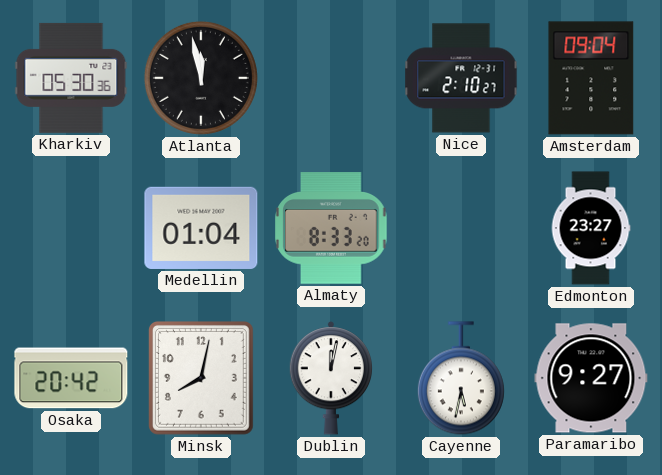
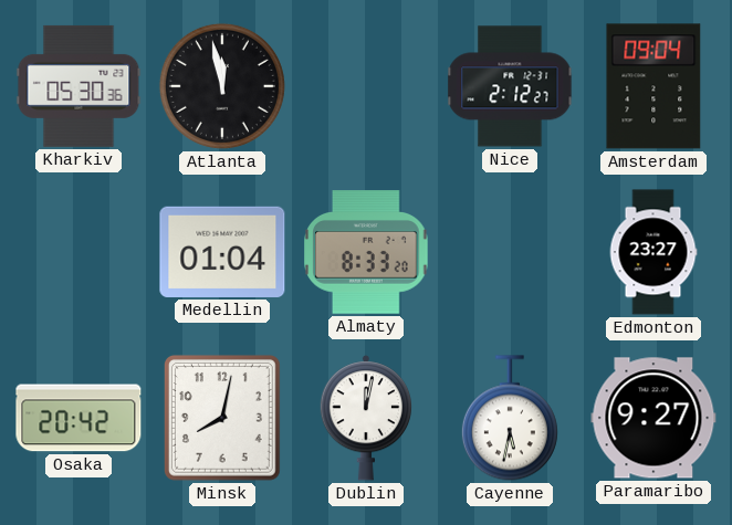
Nice: 2:10 -> 2:12
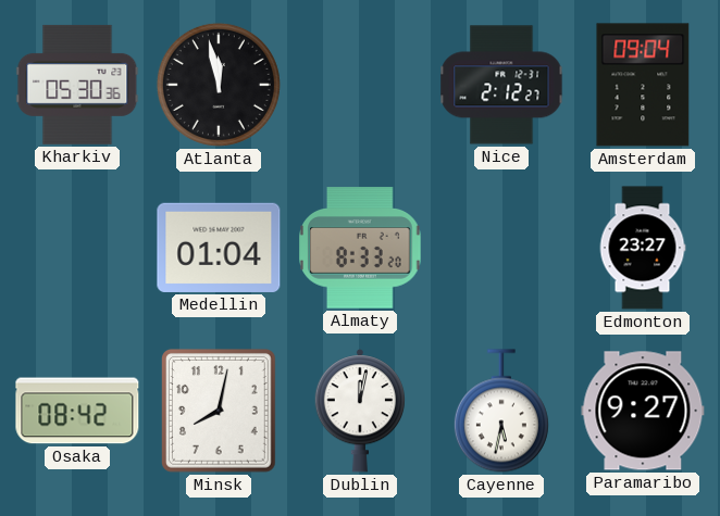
Osaka: 20:42 -> 08:42
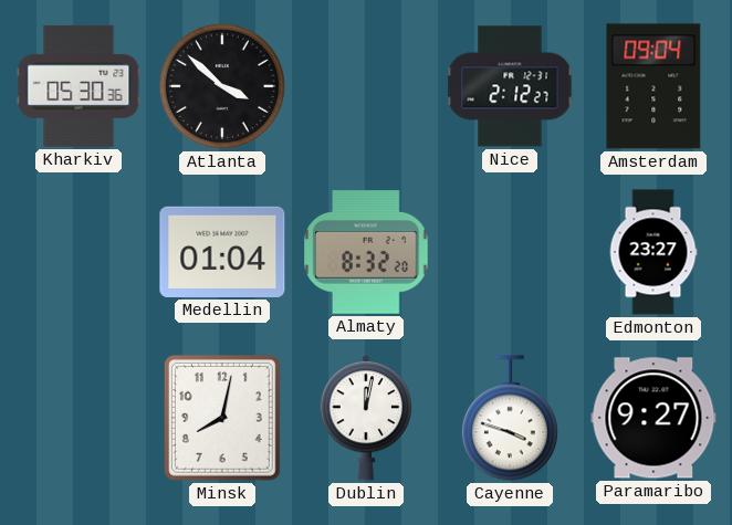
Atlanta: 11:58 -> 3:52
Almaty: 8:33 -> 8:32
Osaka: 08:42 -> none
Cayenne: 5:32 -> 3:48
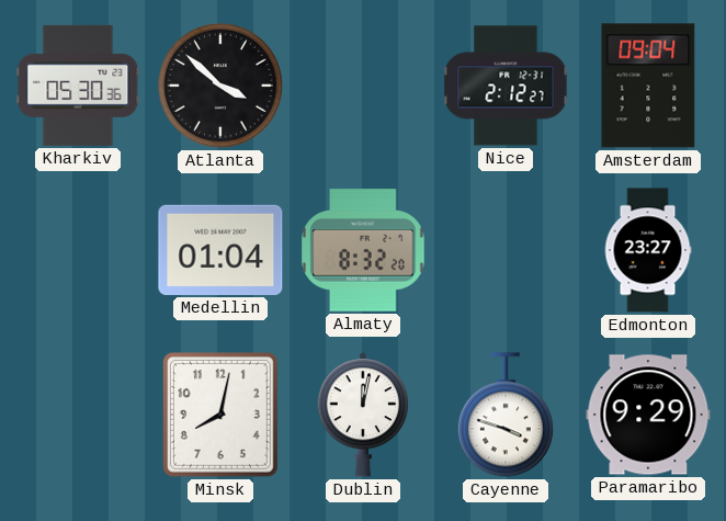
Paramaribo: 9:27 -> 9:29
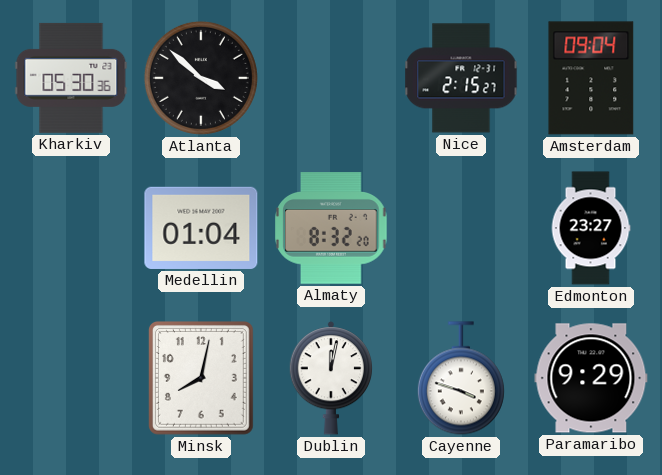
Nice: 2:12 -> 2:15
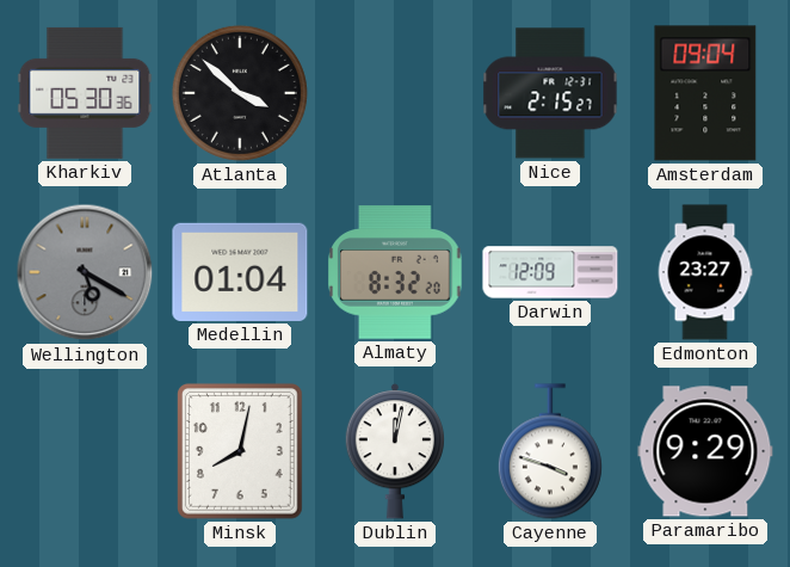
Wellington: none -> 5:20
Darwin: none -> 12:09
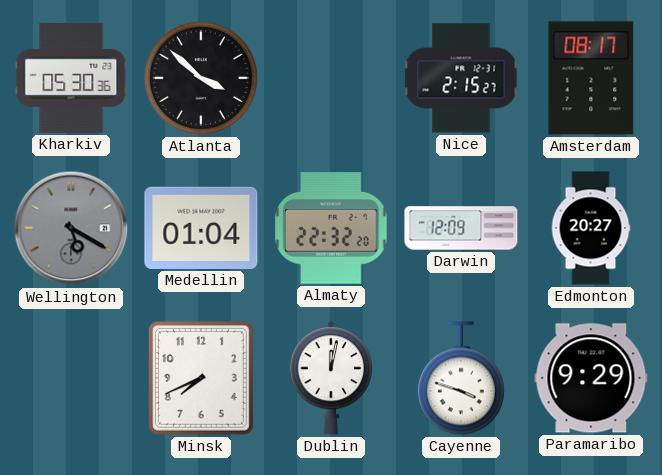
Amsterdam: 09:04 -> 08:17
Almaty: 8:32 -> 22:32
Edmonton: 23:27 -> 20:27
Minsk: 8:02 -> 7:41
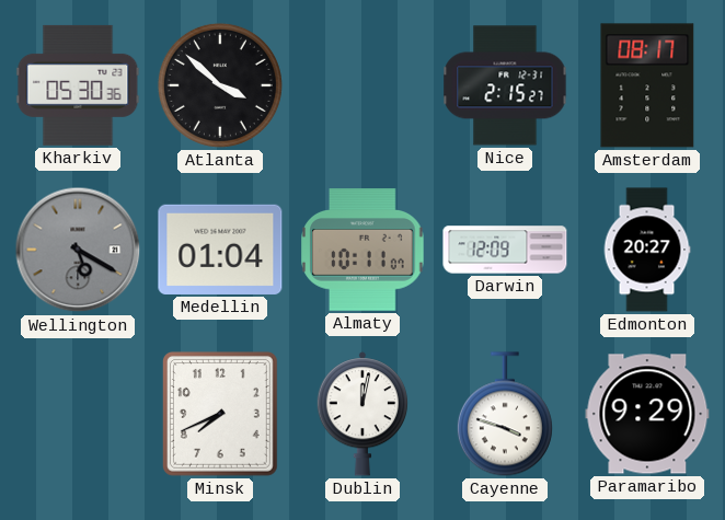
Almaty: 22:32 -> 10:11
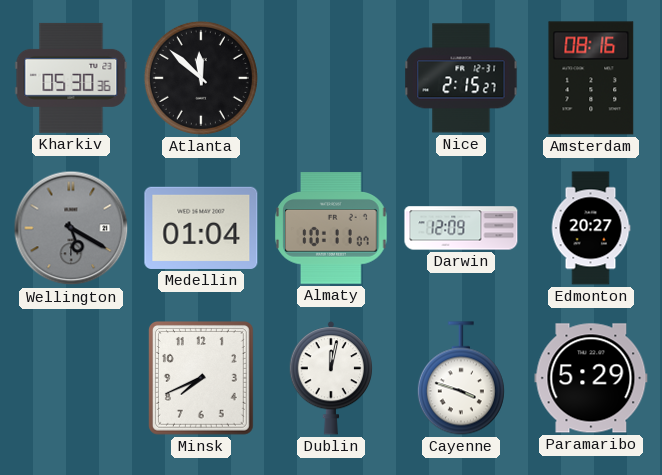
Atlanta: 3:52 -> 11:52
Amsterdam: 08:17 -> 08:16
Paramaribo: 9:29 -> 5:29
